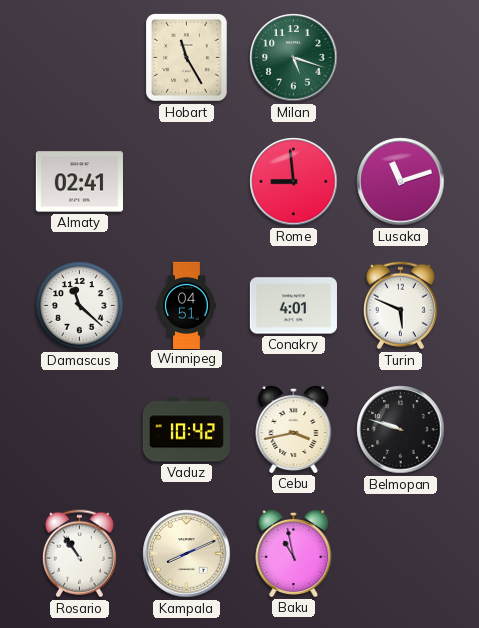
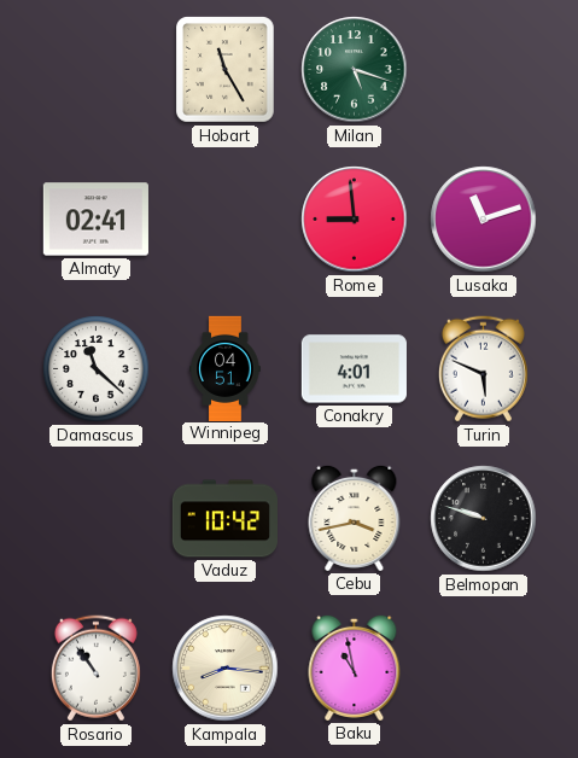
Kampala: 8:11 -> 8:16
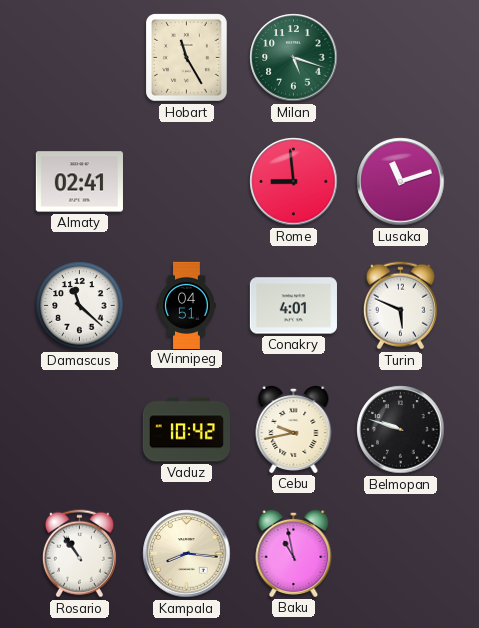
Cebu: 3:43 -> 9:43
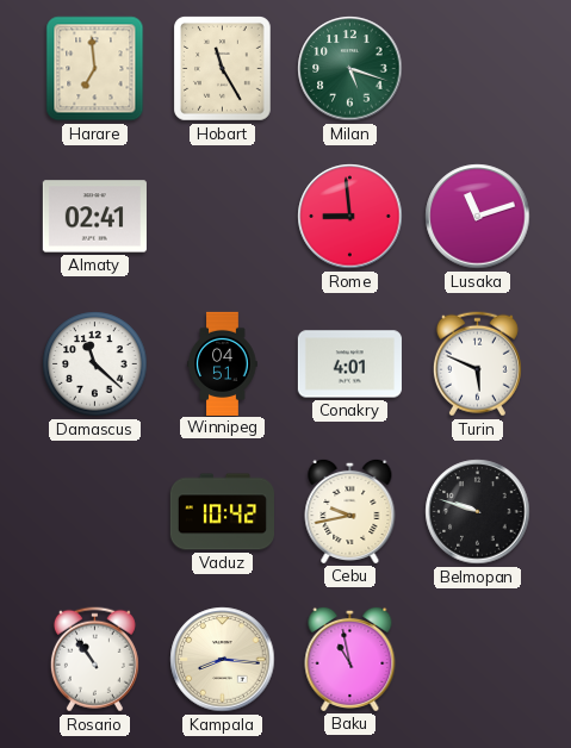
Harare: none -> 6:59
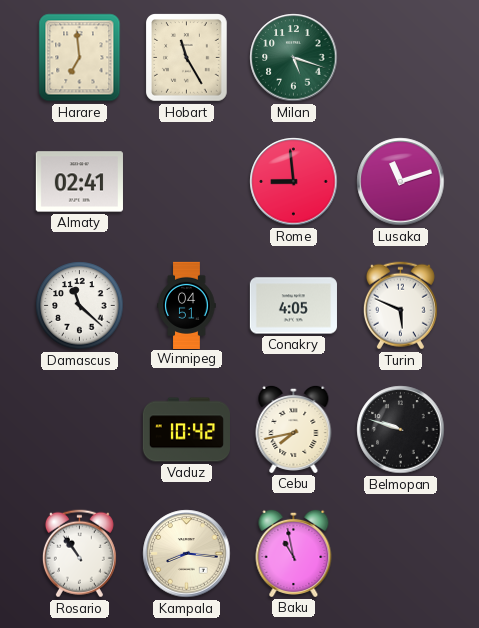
Conakry: 4:01 -> 4:05
Cebu: 9:43 -> 7:43
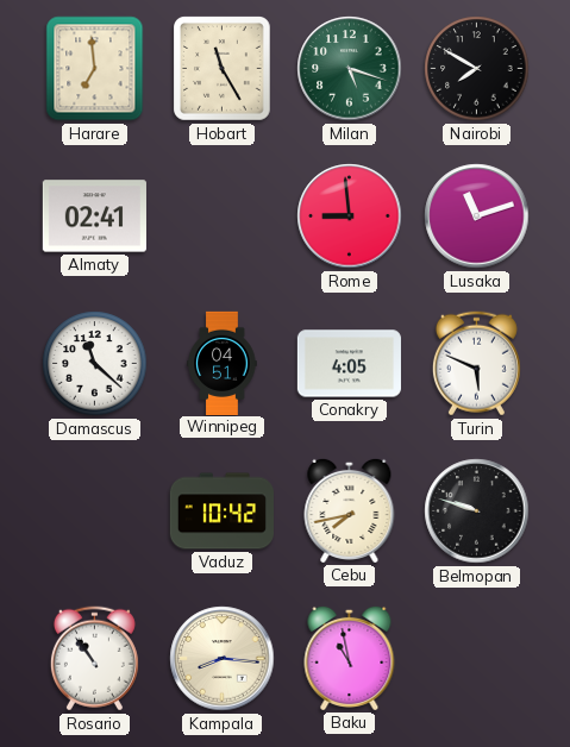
Nairobi: none -> 7:50
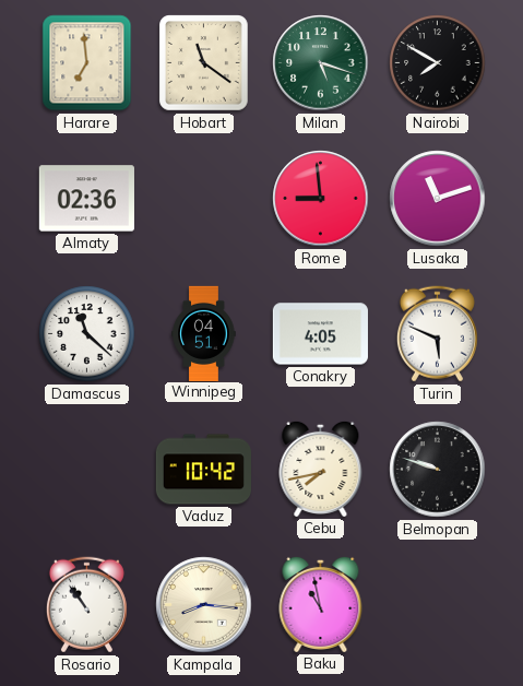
Hobart: 11:25 -> 11:21
Almaty: 02:41 -> 02:36
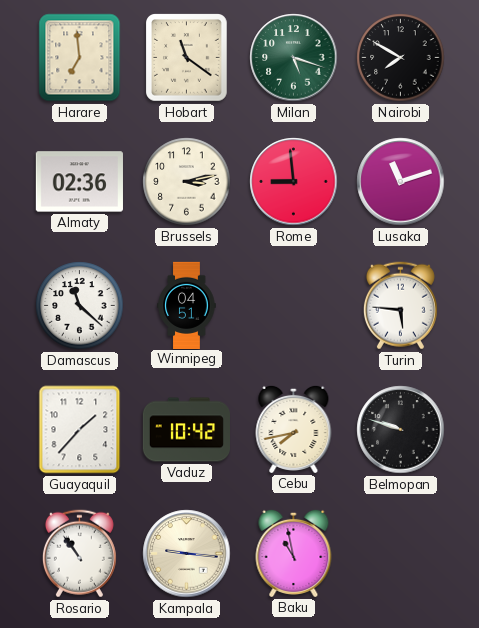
Brussels: none -> 3:13
Conakry: 4:05 -> none
Turin: 5:49 -> 5:46
Guayaquil: none -> 1:37
Kampala: 8:16 -> 9:16
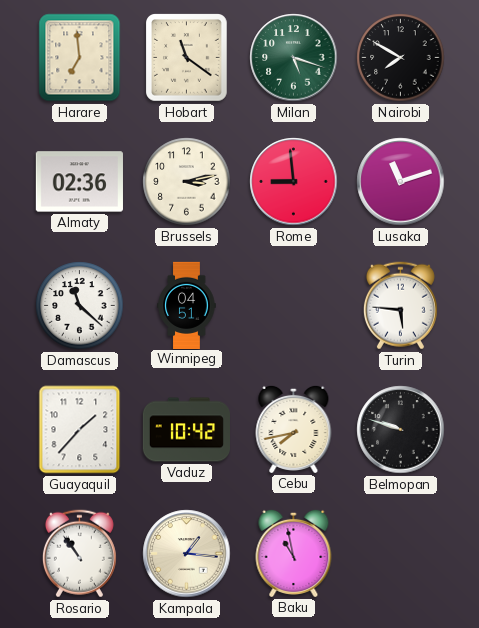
Kampala: 9:16 -> 1:16
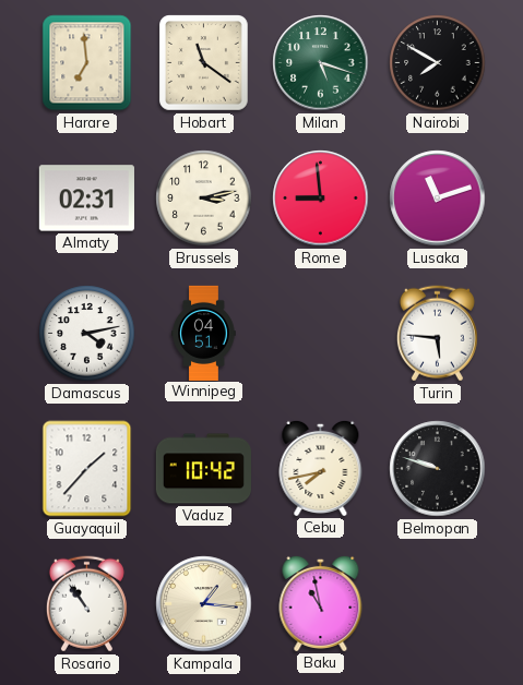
Almaty: 02:36 -> 02:31
Damascus: 11:22 -> 4:13
